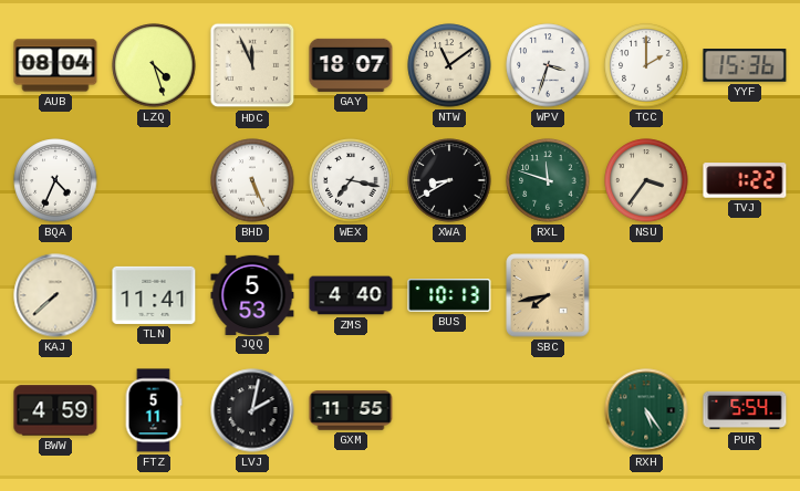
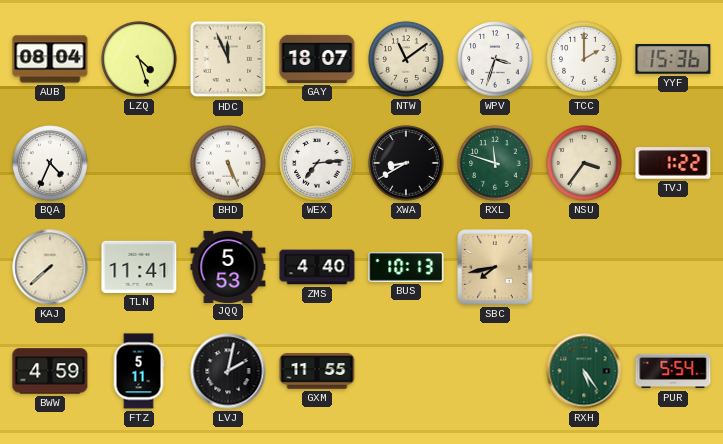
WEX: 7:17 -> 7:14
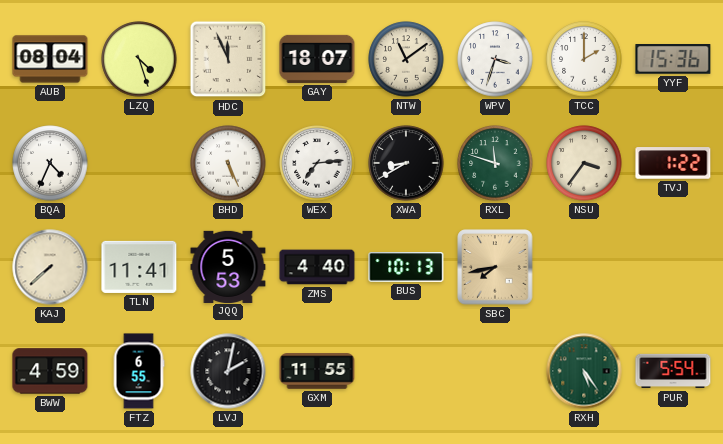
FTZ: 5:11 -> 6:55
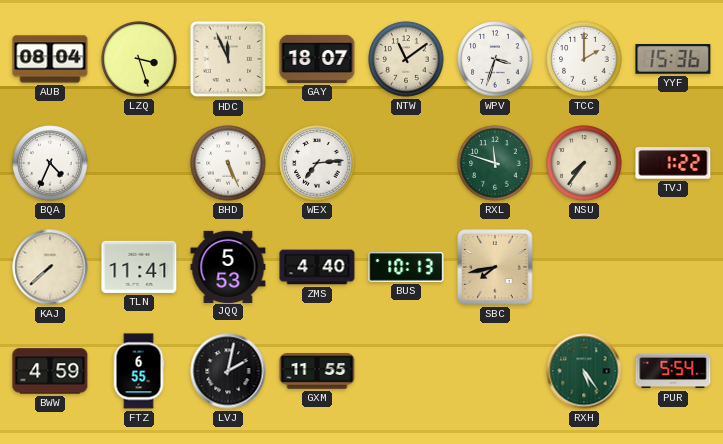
LZQ: 4:27 -> 3:27
XWA: 8:40 -> none
NSU: 3:36 -> 7:36
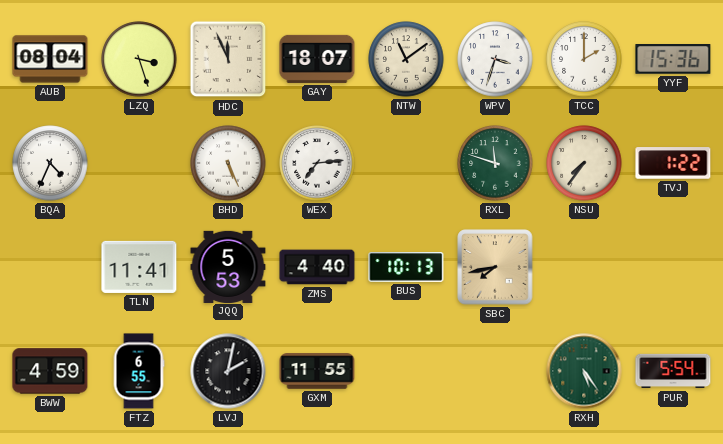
KAJ: 7:38 -> none
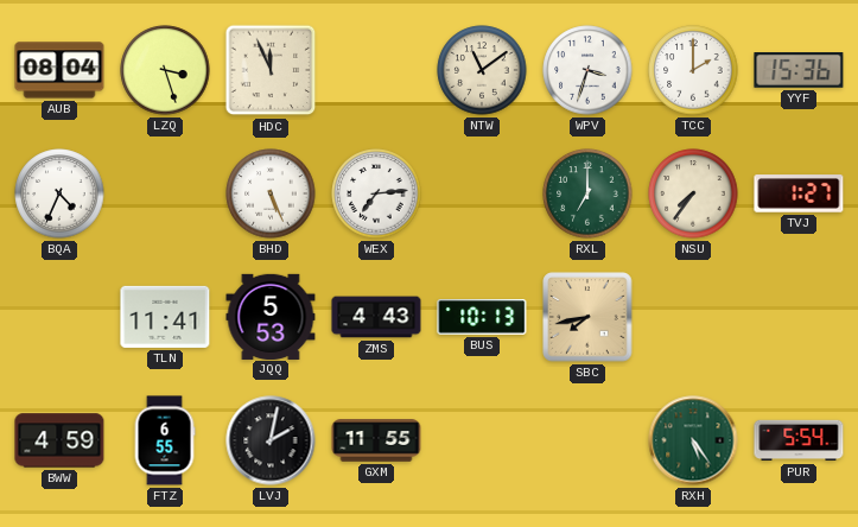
GAY: 18:07 -> none
RXL: 11:48 -> 7:00
TVJ: 1:22 -> 1:27
ZMS: 4:40 -> 4:43
